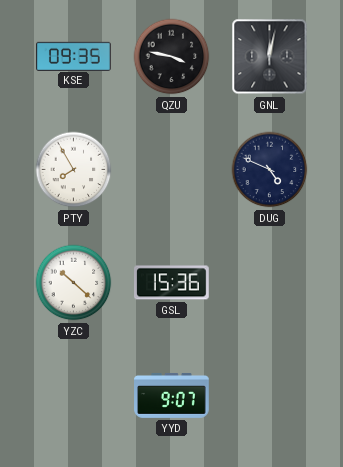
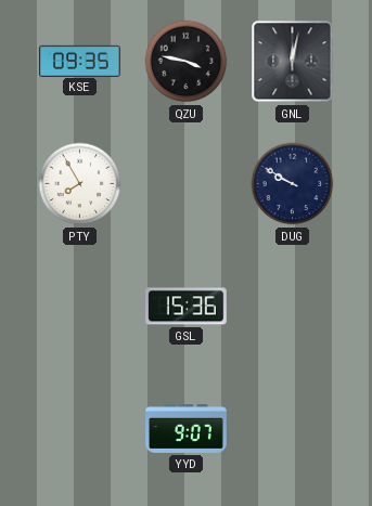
DUG: 4:49 -> 9:50
YZC: 10:22 -> none
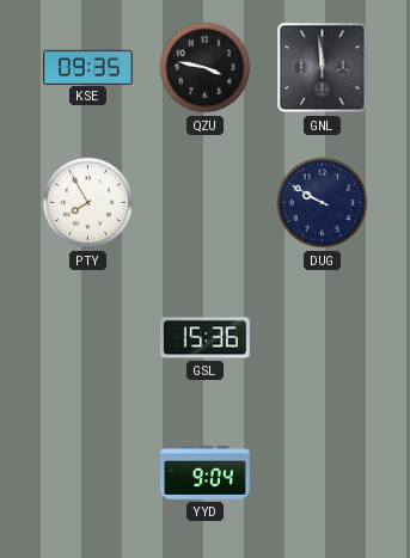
GNL: 12:02 -> 11:59
YYD: 9:07 -> 9:04
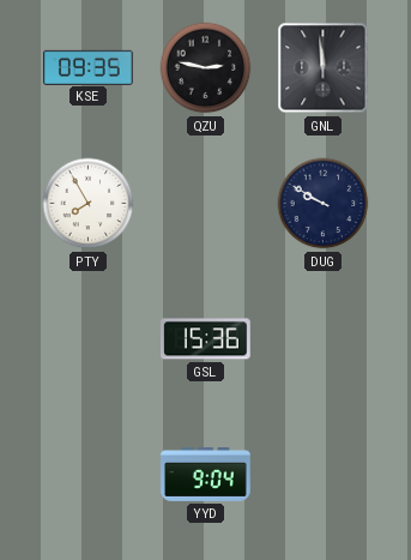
QZU: 3:47 -> 2:47
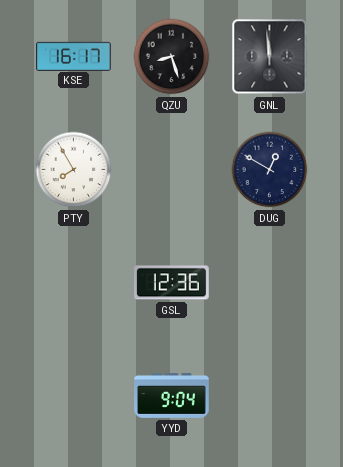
KSE: 09:35 -> 16:17
QZU: 2:47 -> 8:27
DUG: 9:50 -> 12:50
GSL: 15:36 -> 12:36
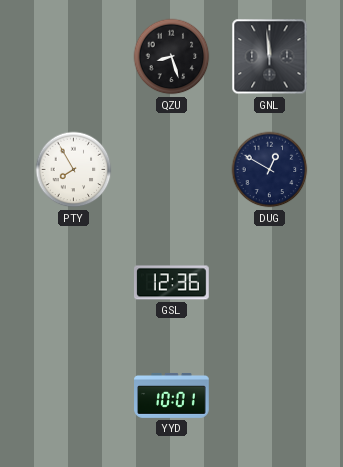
KSE: 16:17 -> none
YYD: 9:04 -> 10:01
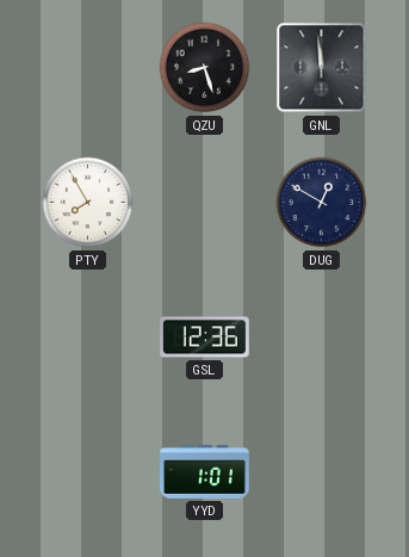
YYD: 10:01 -> 1:01
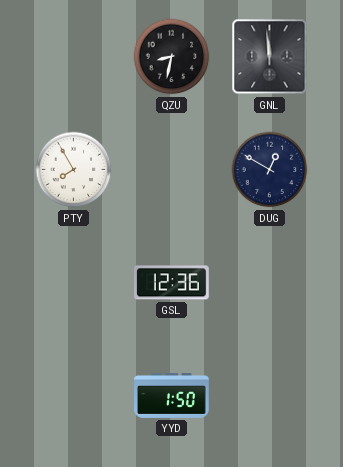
QZU: 8:27 -> 8:32
YYD: 1:01 -> 1:50
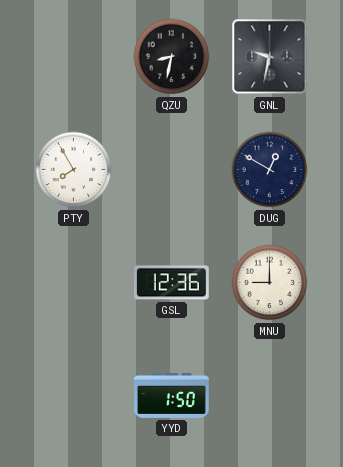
GNL: 11:59 -> 9:32
MNU: none -> 9:00
